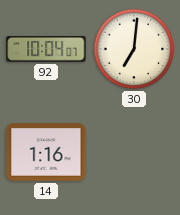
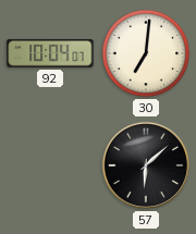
14: 1:16 -> none
57: none -> 6:08
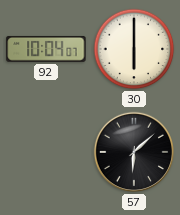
30: 7:01 -> 6:00
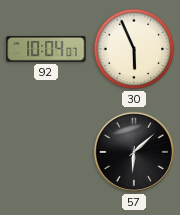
30: 6:00 -> 5:56
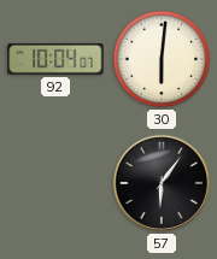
30: 5:56 -> 6:01
57: 6:08 -> 6:06
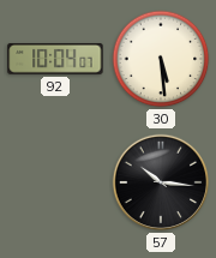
30: 6:01 -> 5:29
57: 6:06 -> 10:16
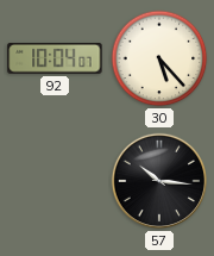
30: 5:29 -> 5:23
